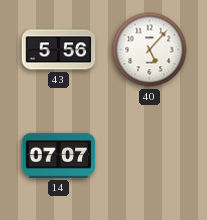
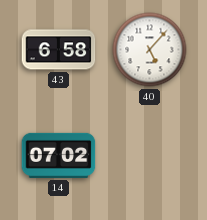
43: 5:56 -> 6:58
14: 07:07 -> 07:02
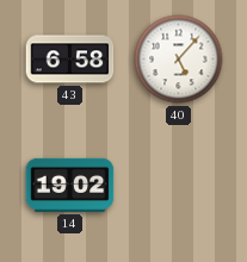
14: 07:02 -> 19:02
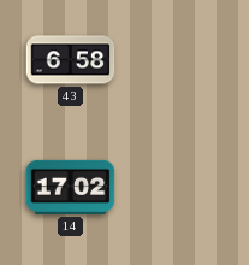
40: 5:07 -> none
14: 19:02 -> 17:02
